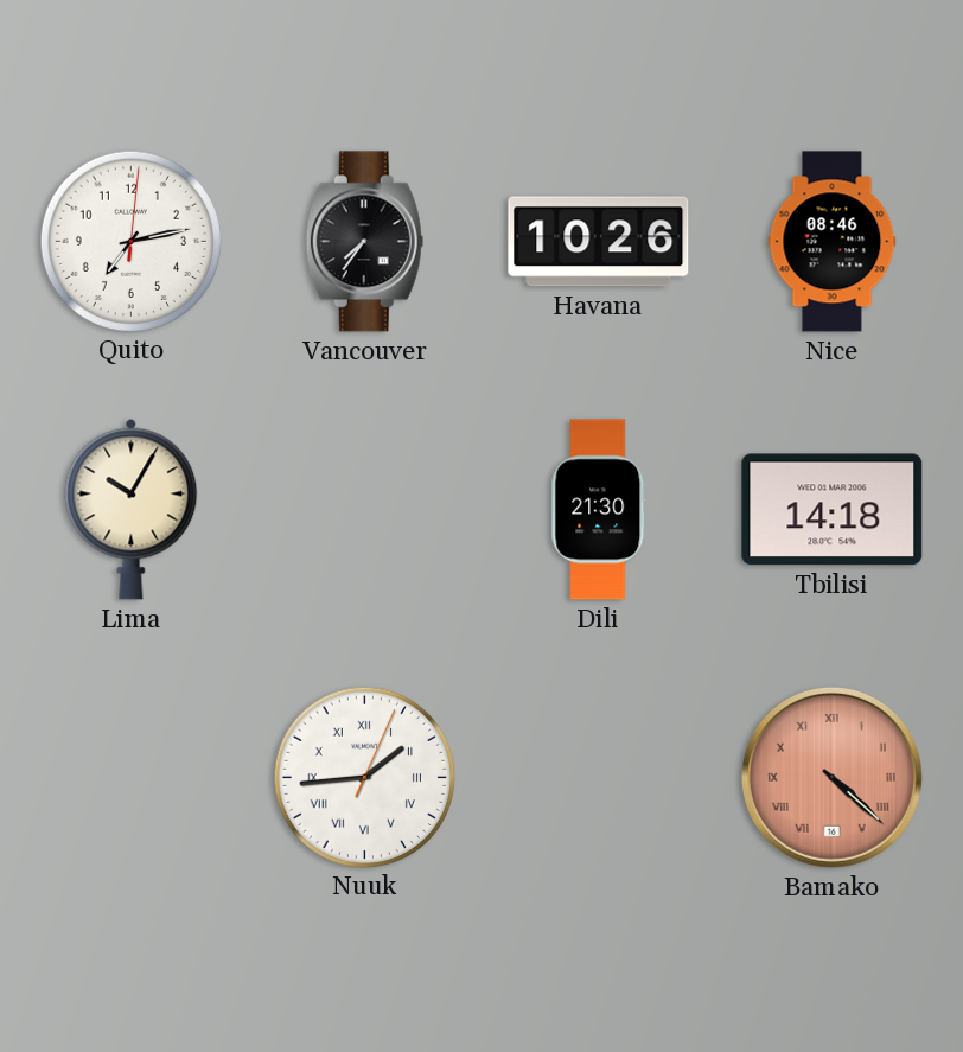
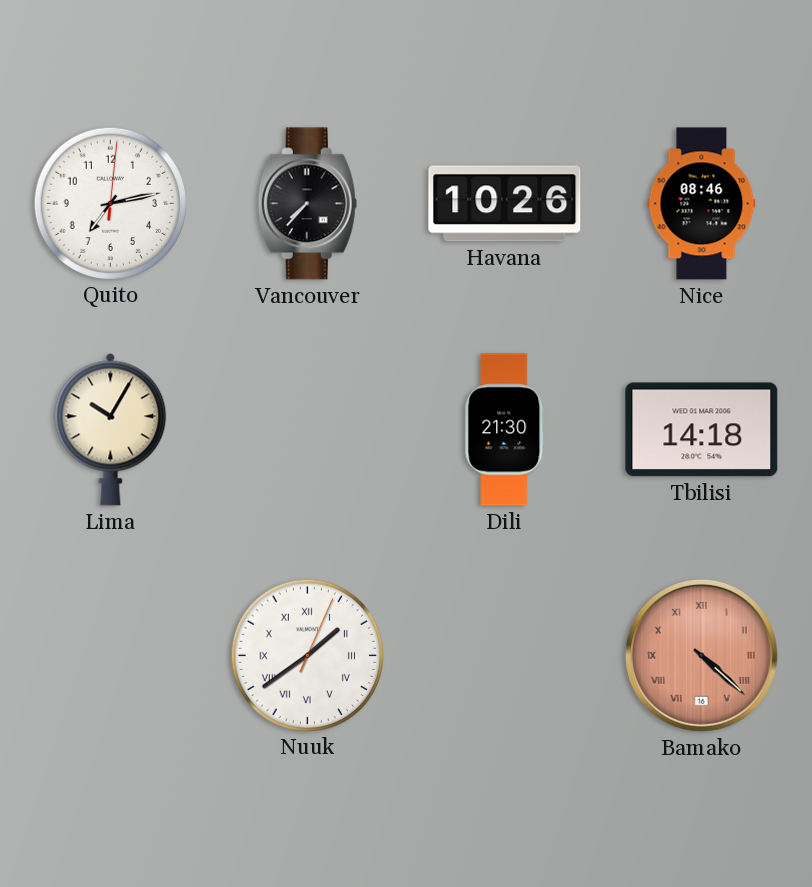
Vancouver: 7:36 -> 7:37
Nuuk: 1:44 -> 1:39
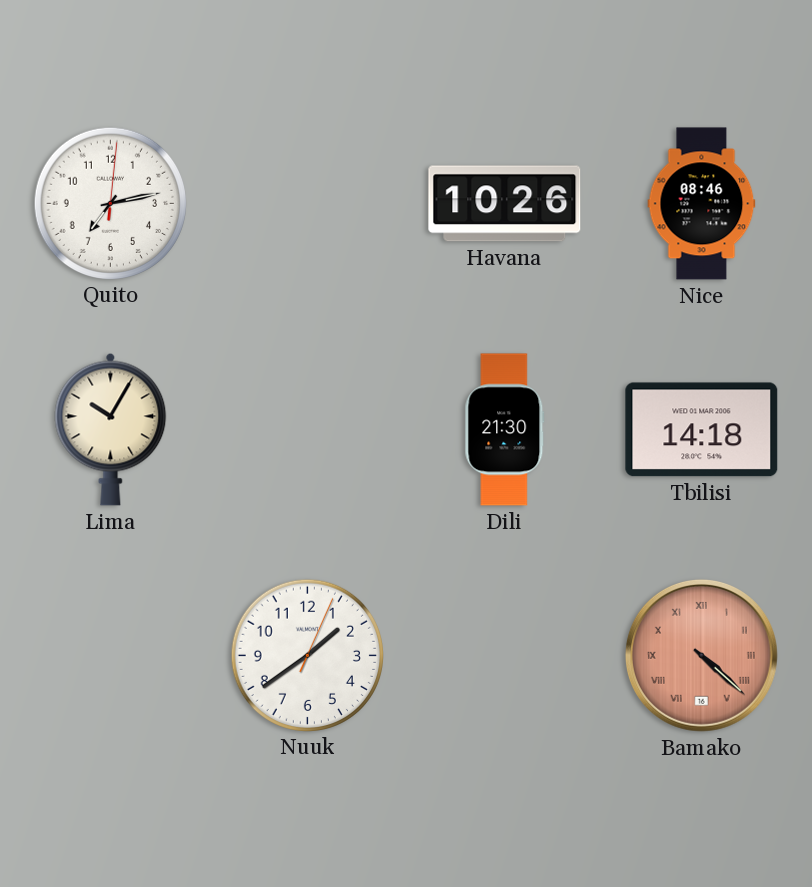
Vancouver: 7:37 -> none
Nuuk numerals: Roman -> Arabic
